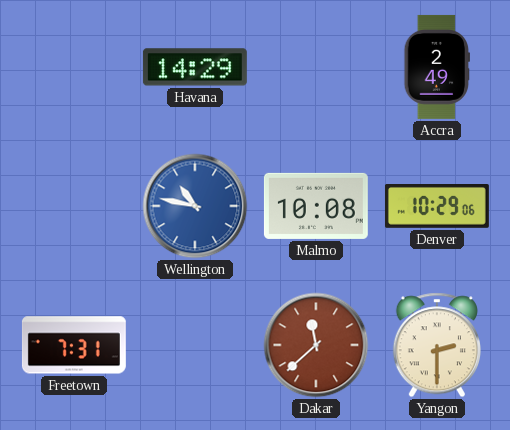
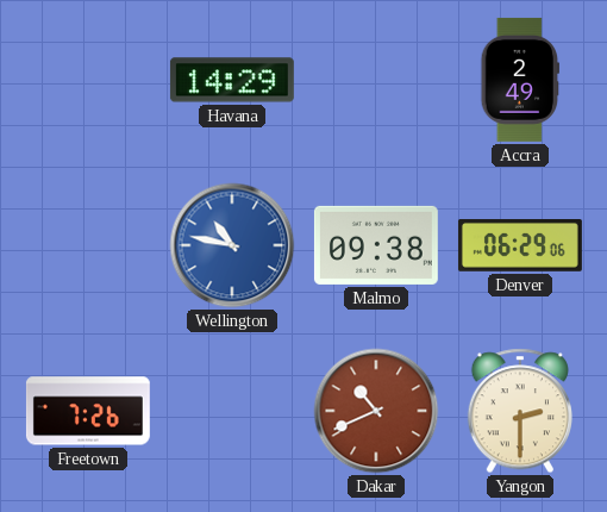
Malmo: 10:08 -> 09:38
Denver: 10:29 -> 06:29
Freetown: 7:31 -> 7:26
Dakar: 11:38 -> 10:41
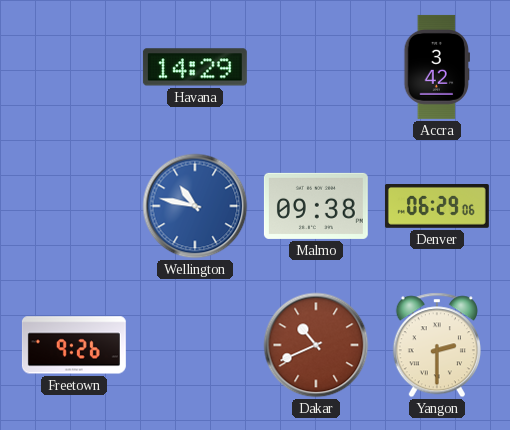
Accra: 2:49 -> 3:42
Freetown: 7:26 -> 9:26
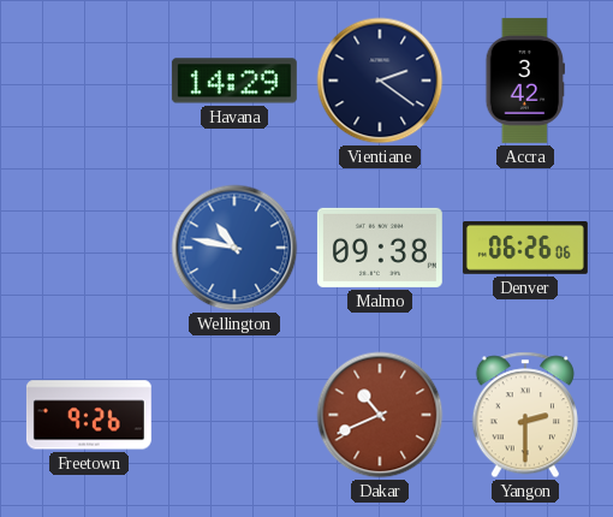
Vientiane: none -> 2:21
Denver: 06:29 -> 06:26
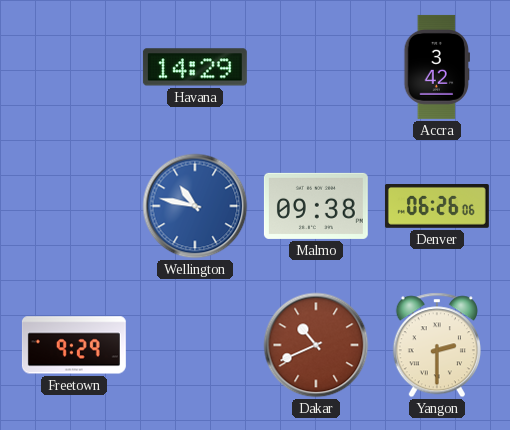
Vientiane: 2:21 -> none
Freetown: 9:26 -> 9:29
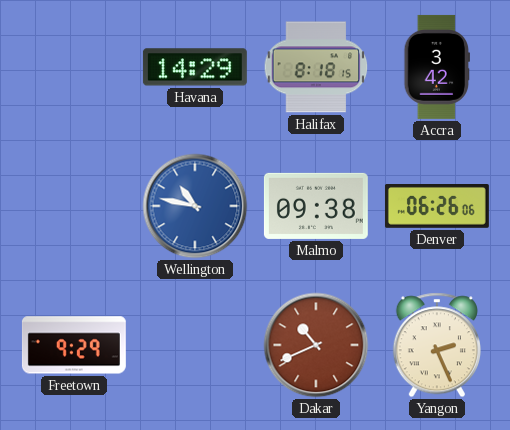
Halifax: none -> 8:18
Yangon: 2:30 -> 2:26
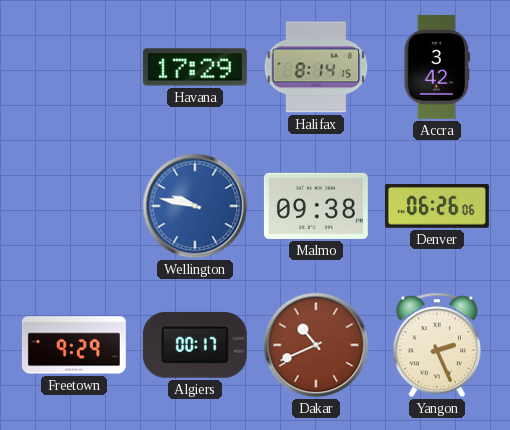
Havana: 14:29 -> 17:29
Halifax: 8:18 -> 8:14
Wellington: 10:47 -> 9:47
Algiers: none -> 00:17
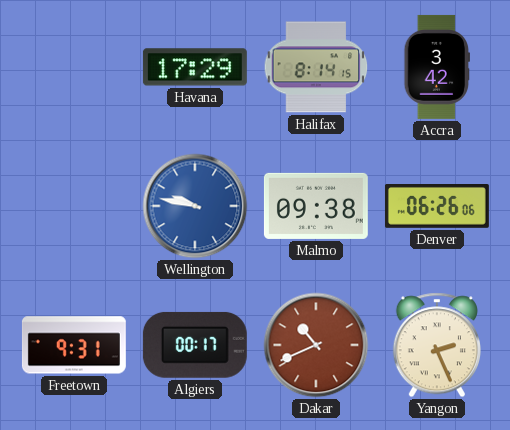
Freetown: 9:29 -> 9:31
